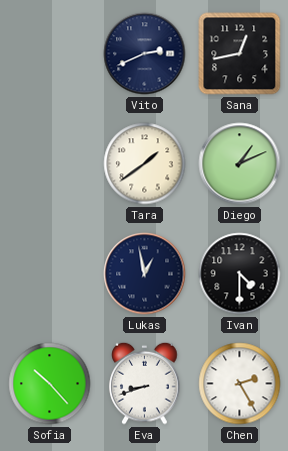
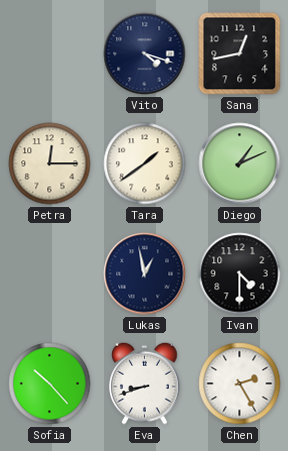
Vito: 2:41 -> 4:18
Petra: none -> 12:15
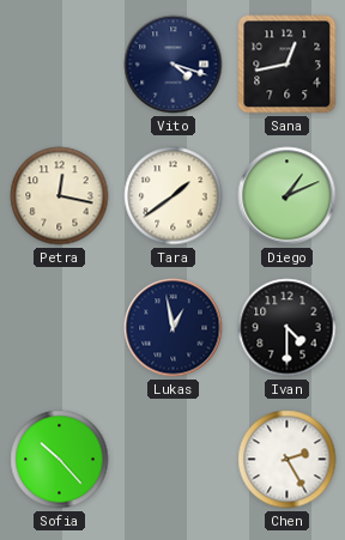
Petra: 12:15 -> 12:17
Eva: 8:42 -> none
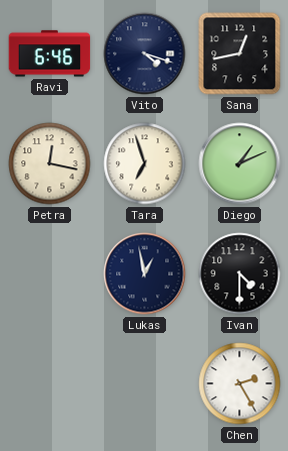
Ravi: none -> 6:46
Tara: 1:39 -> 6:57
Sofia: 10:23 -> none
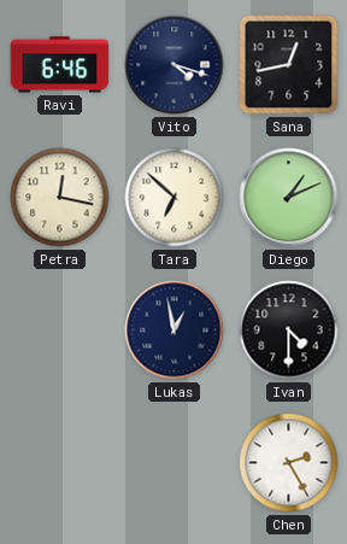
Tara: 6:57 -> 6:52
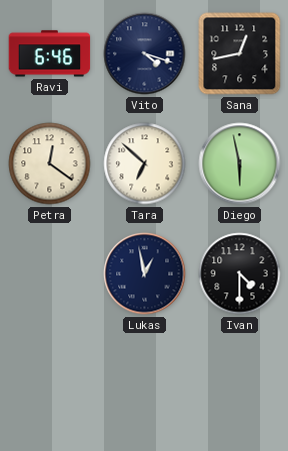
Petra: 12:17 -> 12:21
Diego: 1:11 -> 5:58
Chen: 2:25 -> none
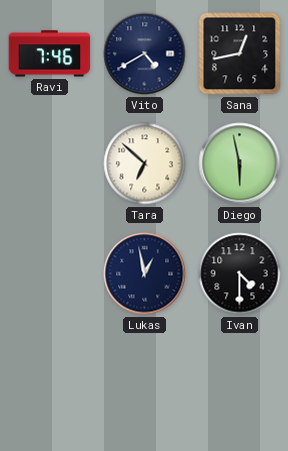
Ravi: 6:46 -> 7:46
Vito: 4:18 -> 4:40
Petra: 12:21 -> none
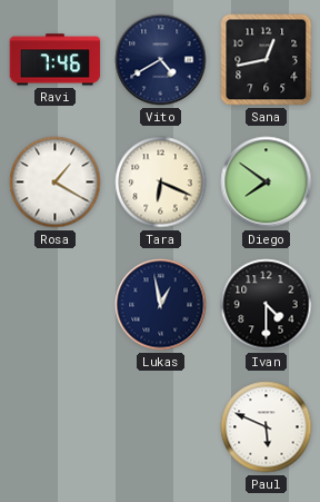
Rosa: none -> 1:20
Tara: 6:52 -> 6:19
Diego: 5:58 -> 7:51
Paul: none -> 5:49
